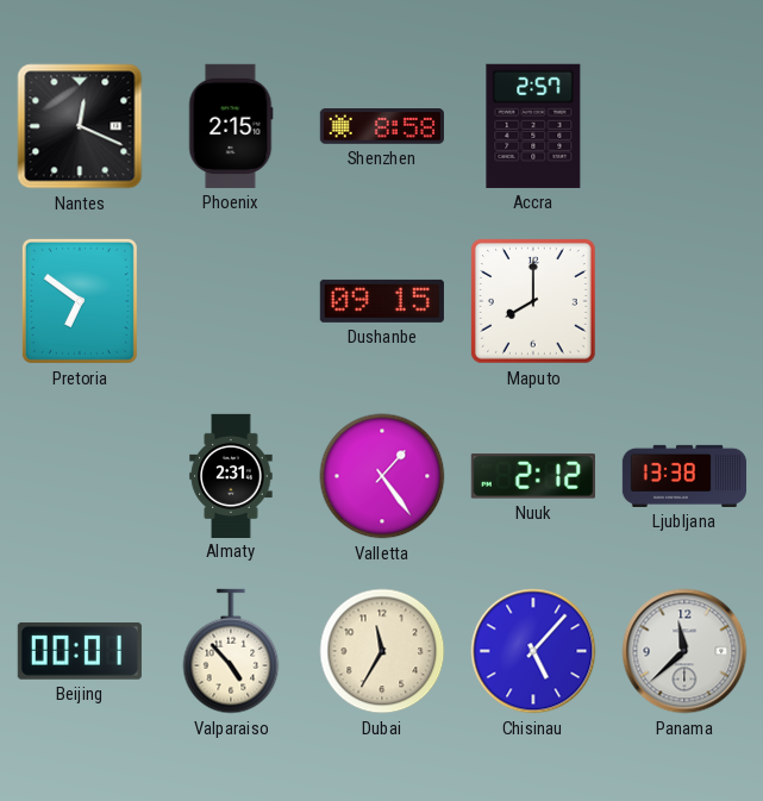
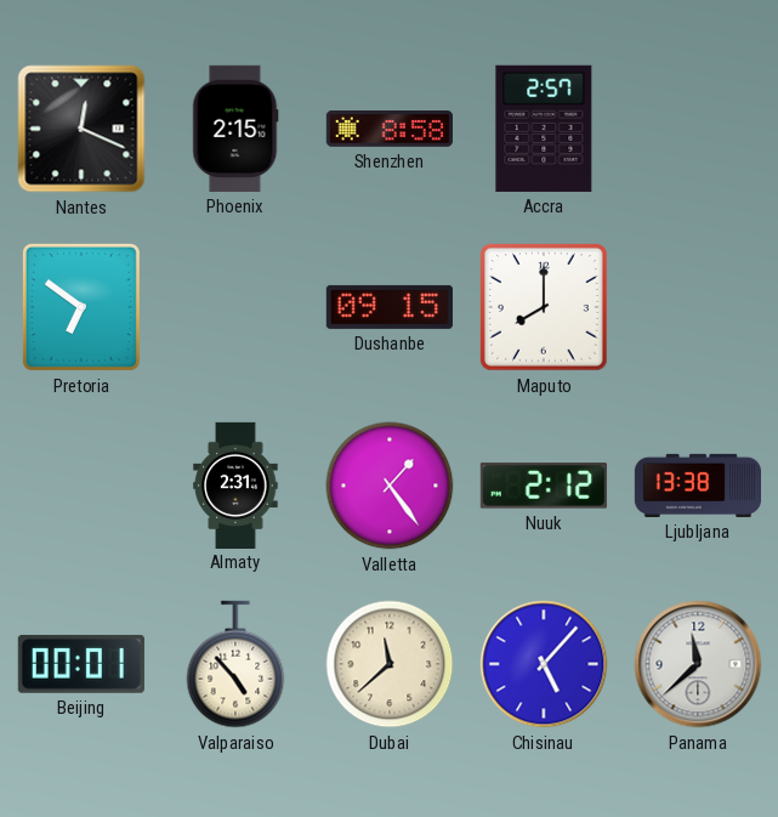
Dubai: 11:35 -> 11:38
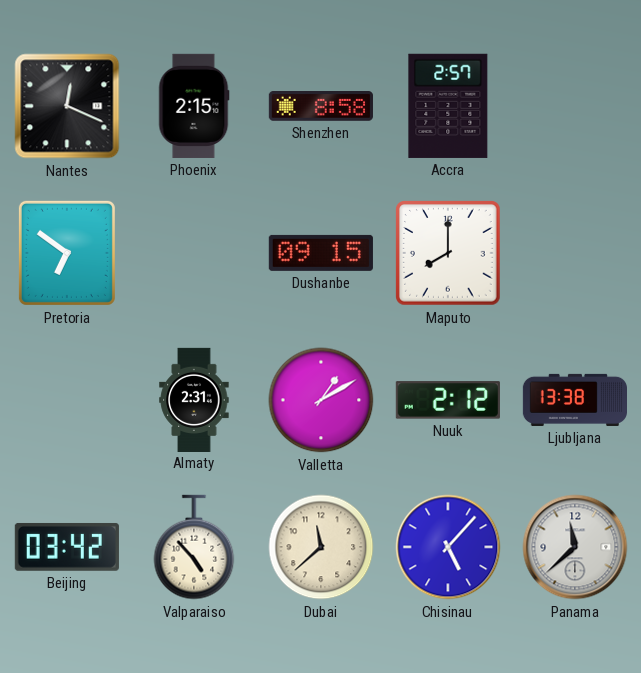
Valletta: 1:24 -> 1:10
Beijing: 00:01 -> 03:42
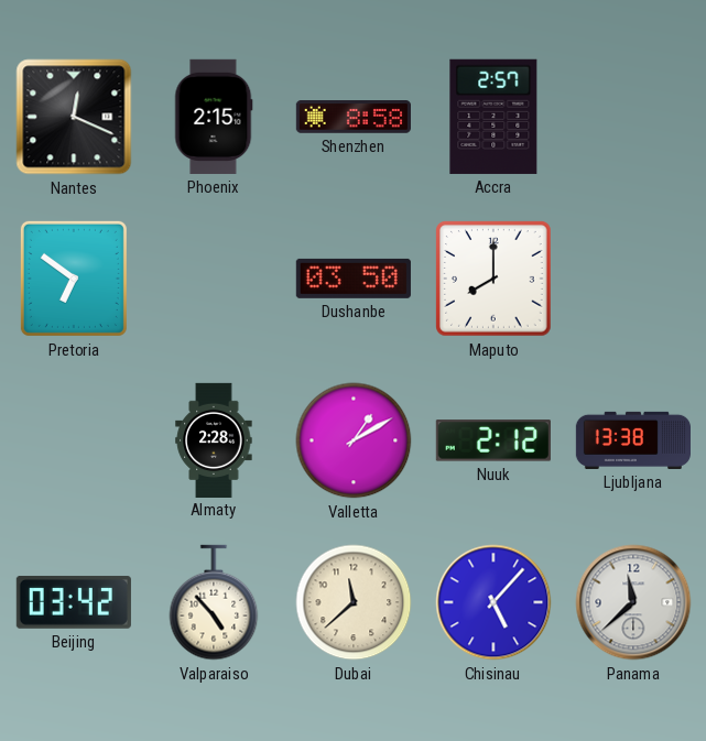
Dushanbe: 09:15 -> 03:50
Almaty: 2:31 -> 2:28
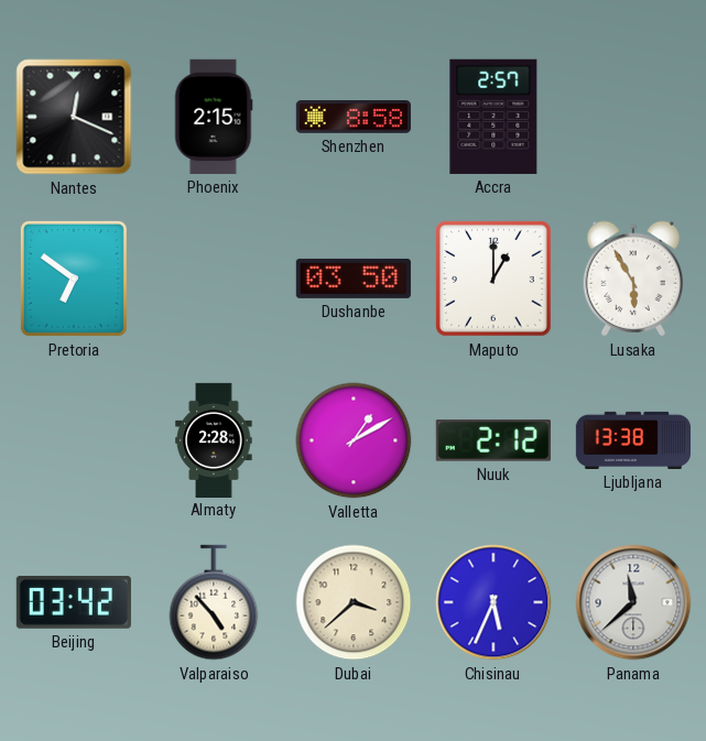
Maputo: 8:00 -> 1:00
Lusaka: none -> 5:55
Dubai: 11:38 -> 3:38
Chisinau: 5:07 -> 5:34
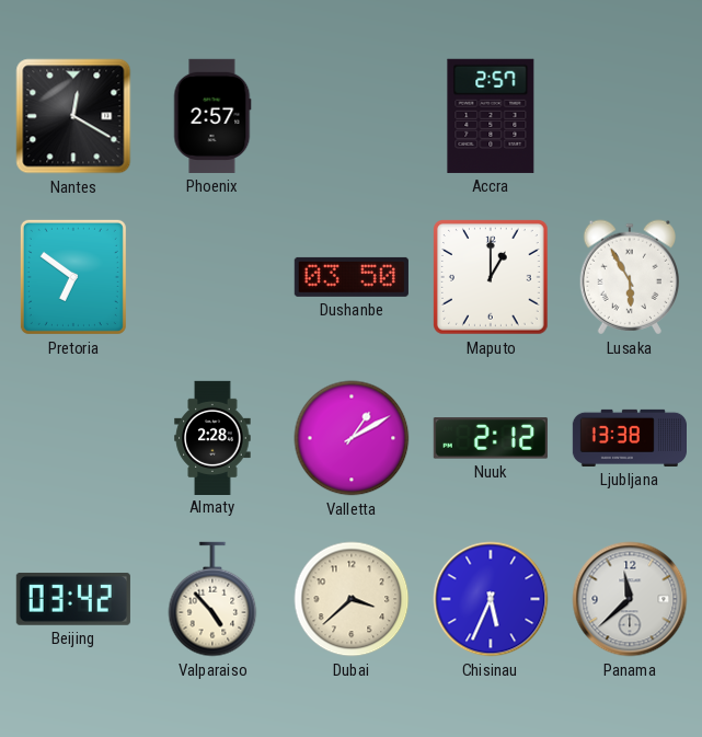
Nantes: 12:19 -> 12:20
Phoenix: 2:15 -> 2:57
Shenzhen: 8:58 -> none
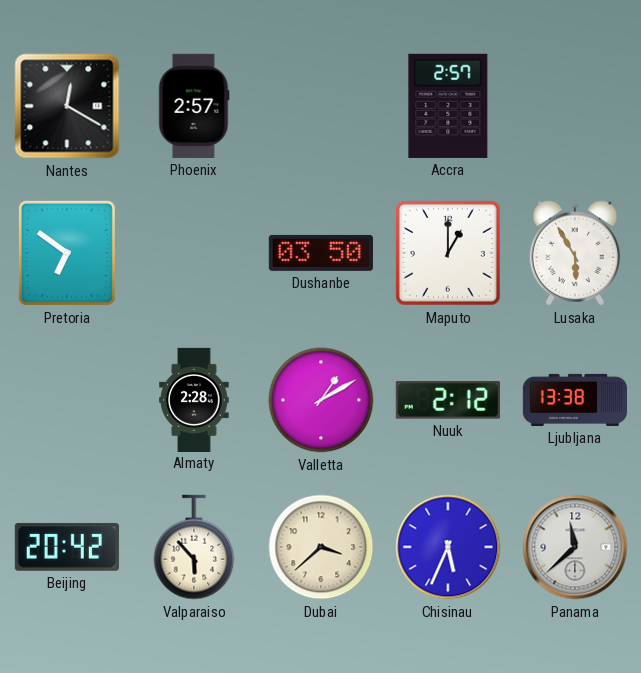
Beijing: 03:42 -> 20:42
Valparaiso: 4:53 -> 5:53
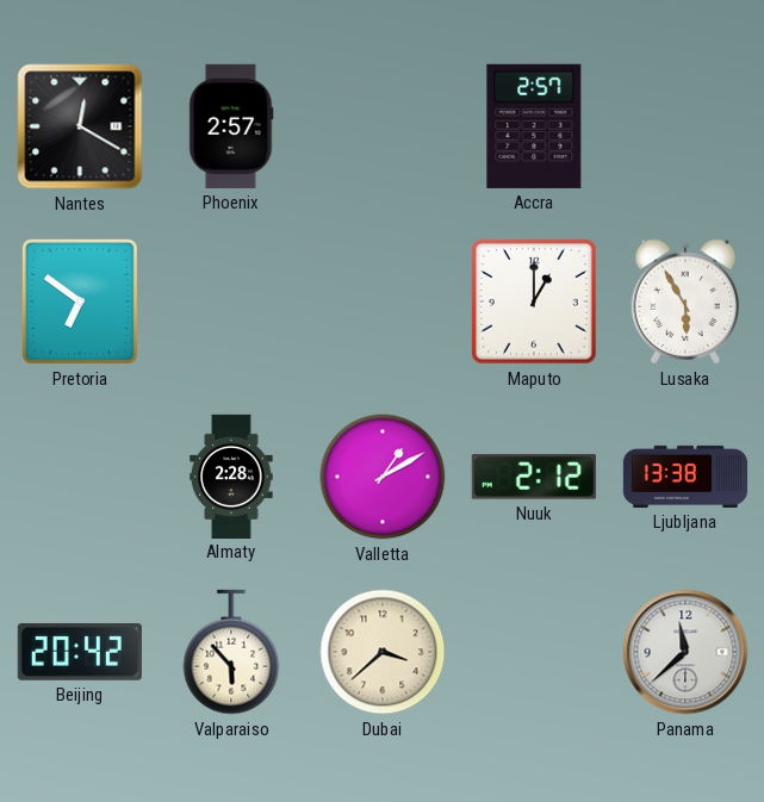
Dushanbe: 03:50 -> none
Chisinau: 5:34 -> none
